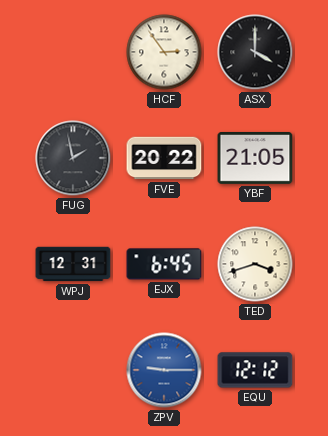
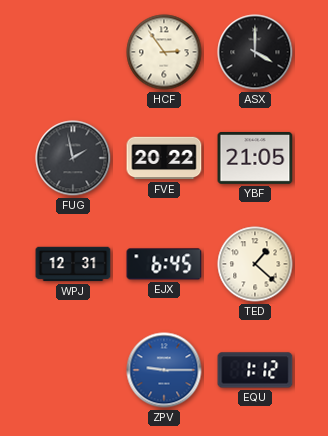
TED: 3:42 -> 1:22
EQU: 12:12 -> 1:12
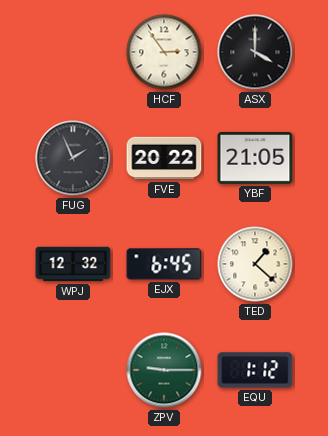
FUG: 1:58 -> 1:56
WPJ: 12:31 -> 12:32
ZPV dial: blue -> green
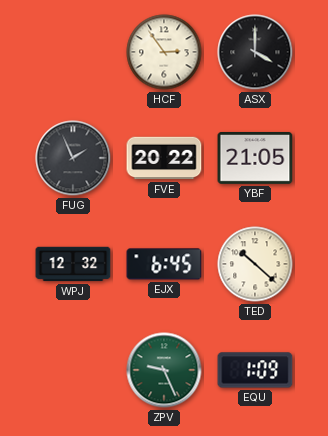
TED: 1:22 -> 10:22
ZPV: 9:15 -> 9:26
EQU: 1:12 -> 1:09
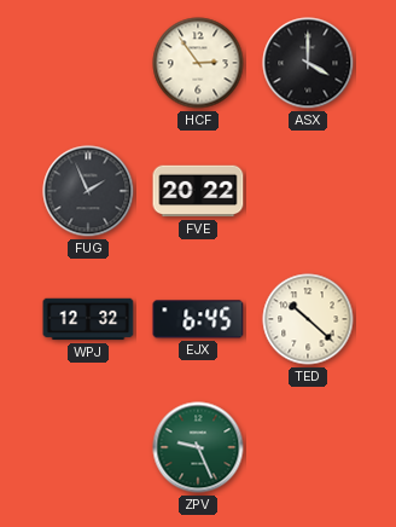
YBF: 21:05 -> none
EQU: 1:09 -> none
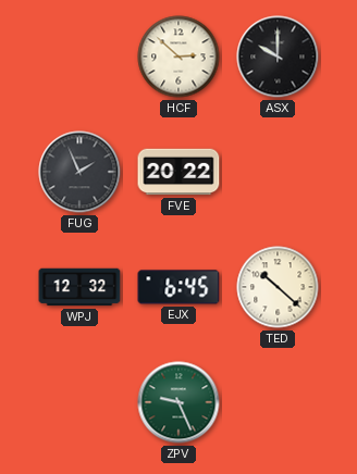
HCF: 2:54 -> 2:52
ASX: 4:00 -> 10:00
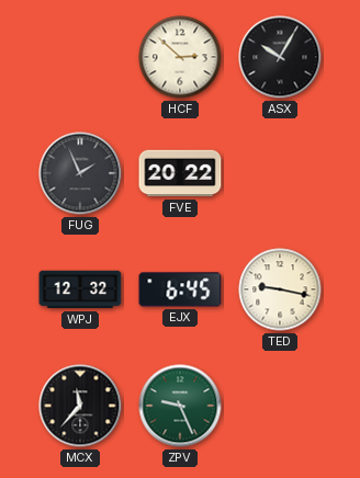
ASX: 10:00 -> 10:05
TED: 10:22 -> 9:17
MCX: none -> 11:37
